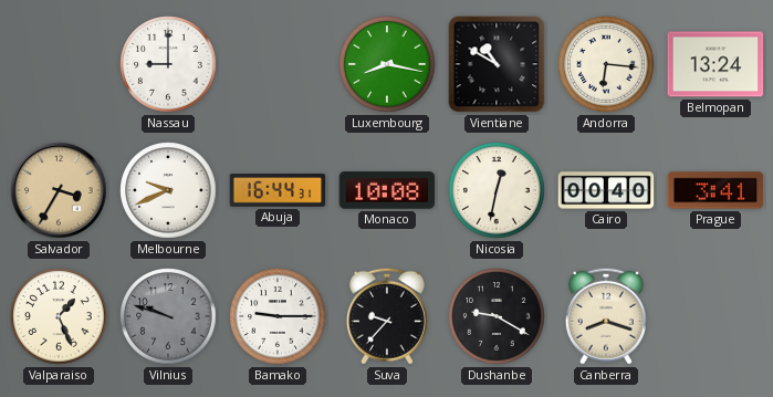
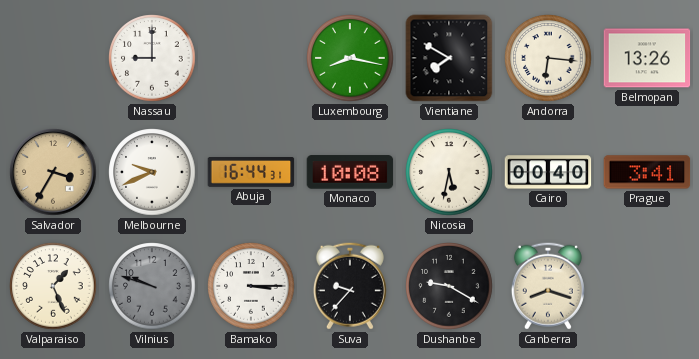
Vientiane: 10:50 -> 7:50
Belmopan: 13:24 -> 13:26
Nicosia: 12:32 -> 5:32
Bamako: 9:15 -> 3:15
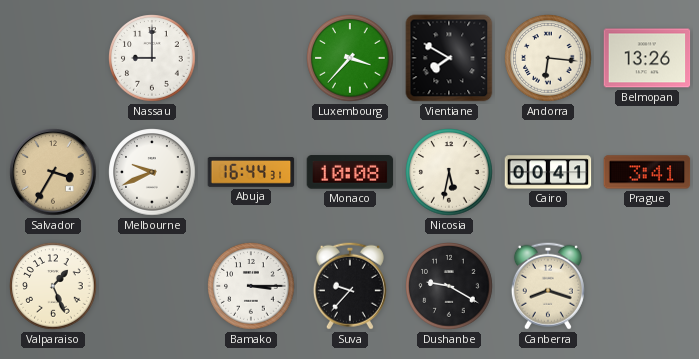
Luxembourg: 8:17 -> 3:37
Cairo: 00:40 -> 00:41
Vilnius: 9:48 -> none
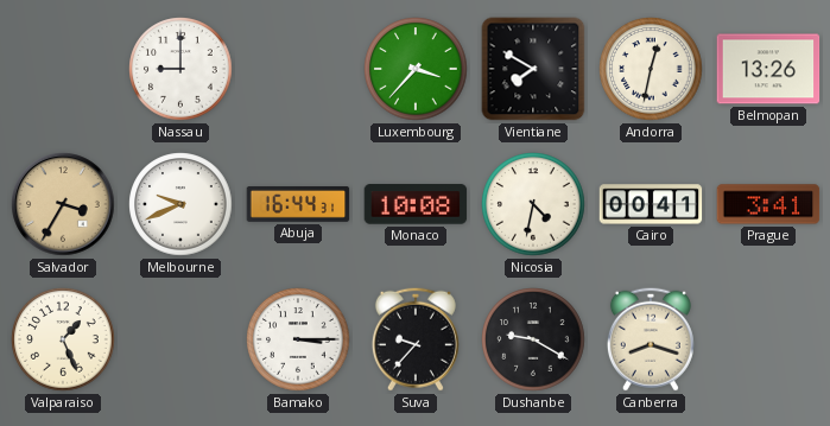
Andorra: 6:16 -> 12:32
Nicosia: 5:32 -> 4:32
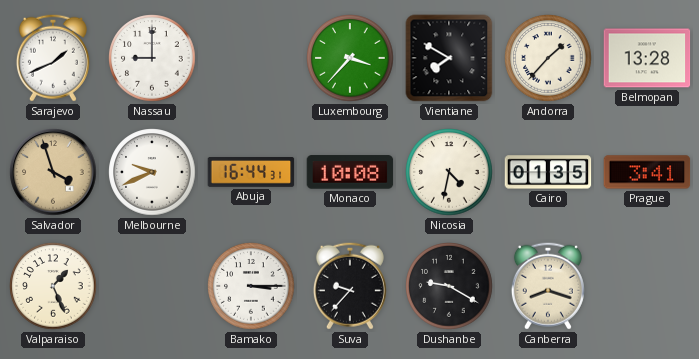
Sarajevo: none -> 1:41
Andorra: 12:32 -> 1:37
Belmopan: 13:26 -> 13:28
Salvador: 3:35 -> 3:57
Cairo: 00:41 -> 01:35
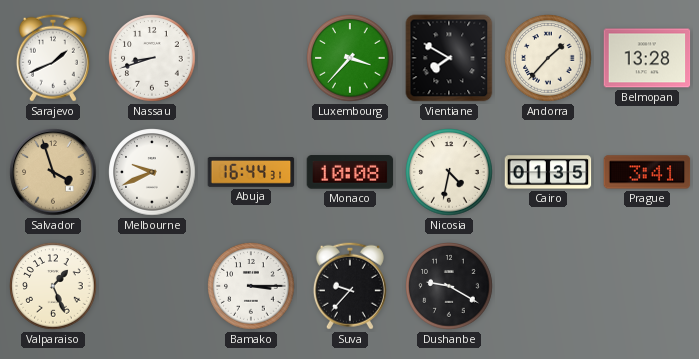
Nassau: 9:00 -> 8:42
Canberra: 8:18 -> none
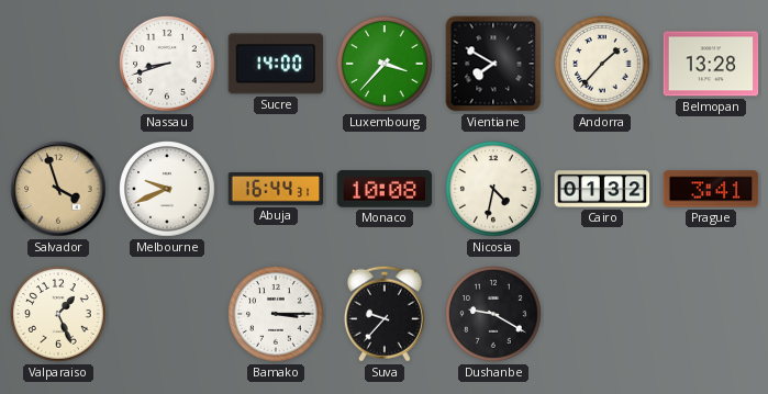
Sarajevo: 1:41 -> none
Sucre: none -> 14:00
Cairo: 01:35 -> 01:32
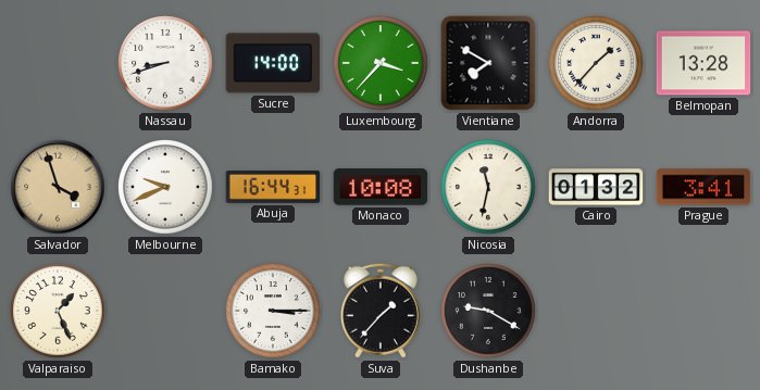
Nicosia: 4:32 -> 11:32
Suva: 9:37 -> 1:37
